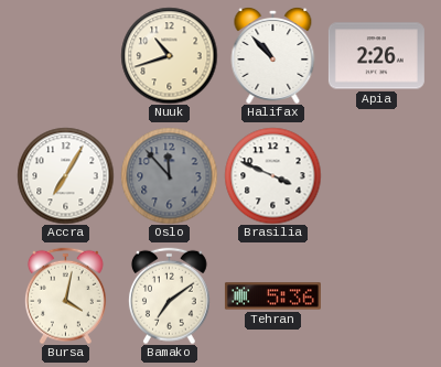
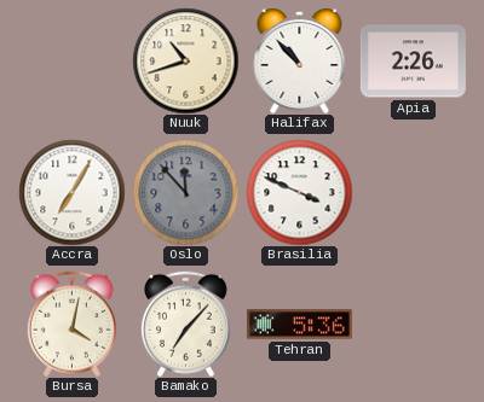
Bamako: 7:09 -> 7:07
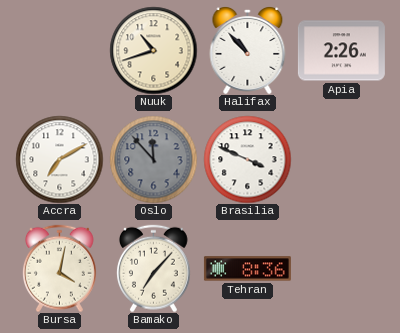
Accra: 7:05 -> 7:10
Tehran: 5:36 -> 8:36
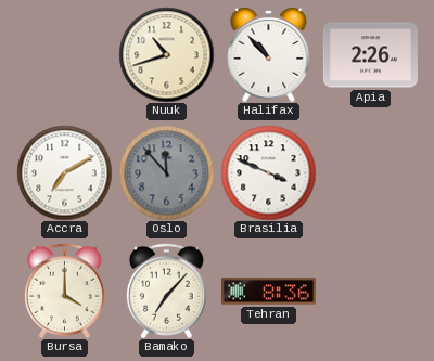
Bursa: 4:02 -> 4:00
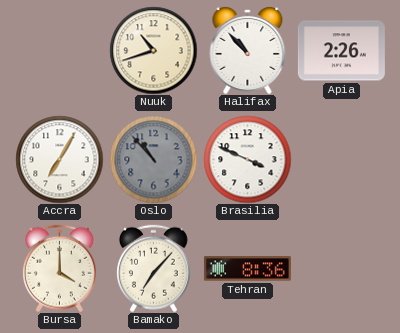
Accra: 7:10 -> 7:05
Oslo: 11:53 -> 10:53
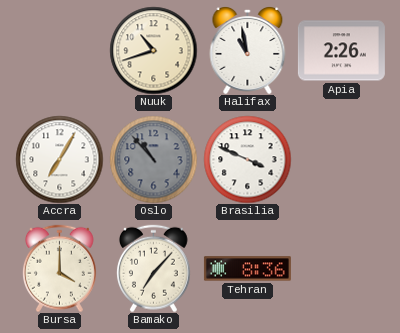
Halifax: 10:53 -> 10:58
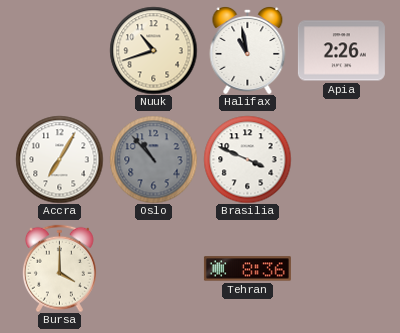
Bamako: 7:07 -> none
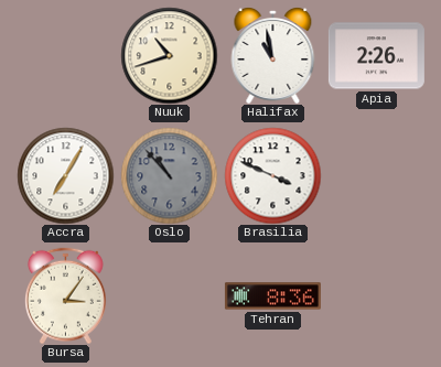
Bursa: 4:00 -> 3:06
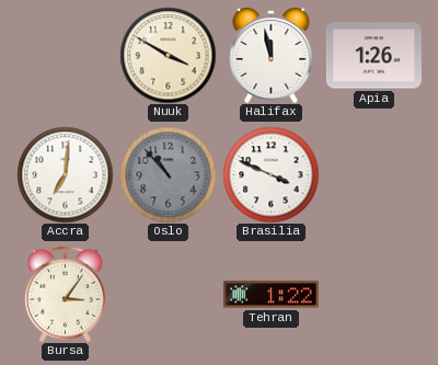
Nuuk: 10:42 -> 3:50
Halifax: 10:58 -> 11:58
Apia: 2:26 -> 1:26
Accra: 7:05 -> 7:01
Tehran: 8:36 -> 1:22
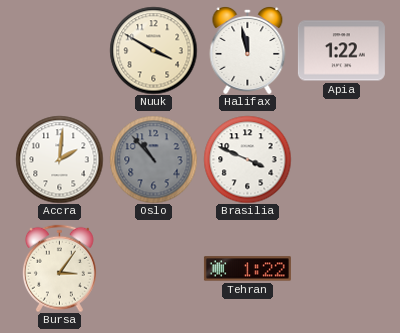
Apia: 1:26 -> 1:22
Accra: 7:01 -> 2:01
